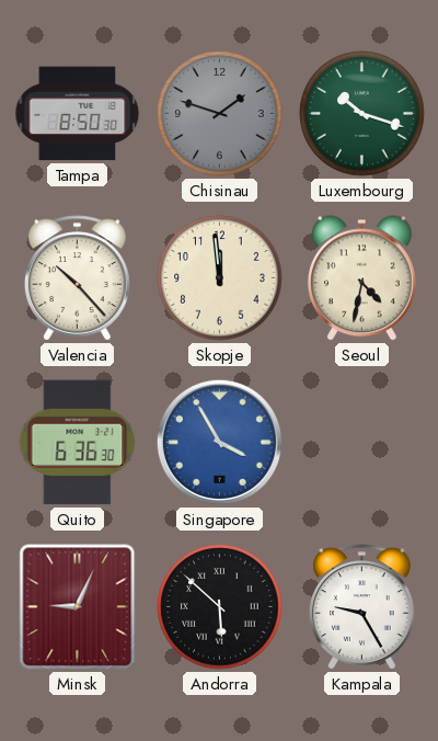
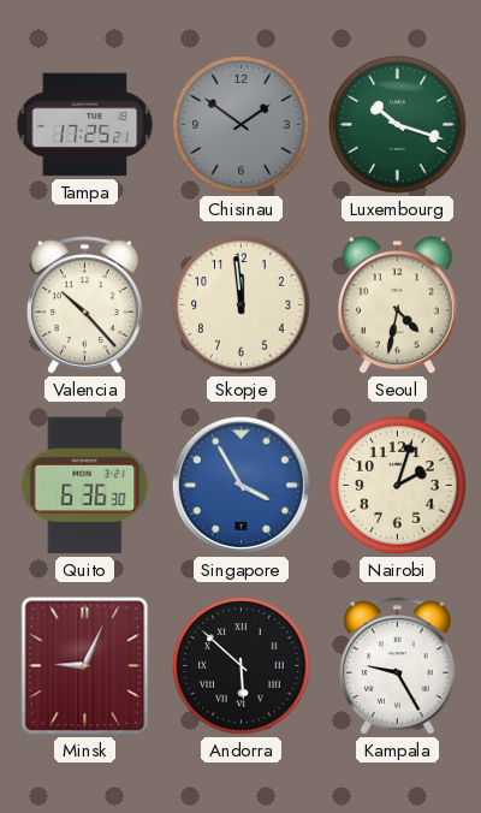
Tampa: 8:50 -> 17:25
Chisinau: 1:48 -> 1:51
Nairobi: none -> 2:03
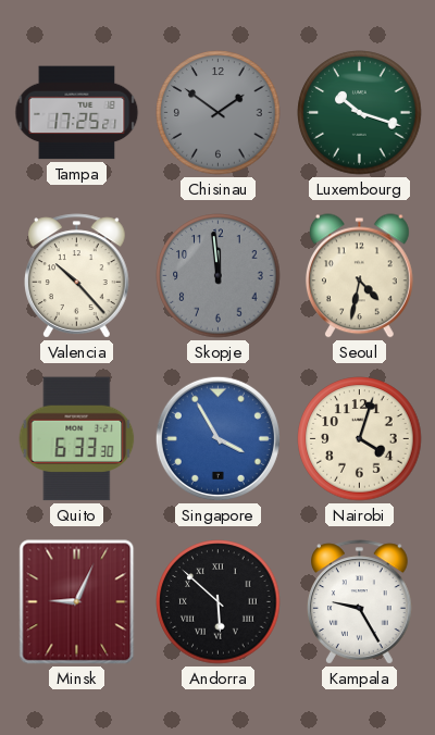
Skopje dial: cream -> grey
Quito: 6:36 -> 6:33
Nairobi: 2:03 -> 4:03
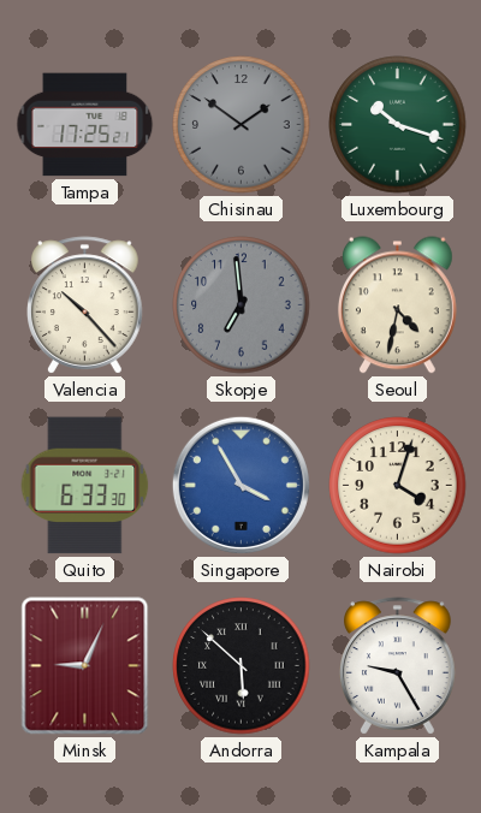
Skopje: 11:59 -> 6:59
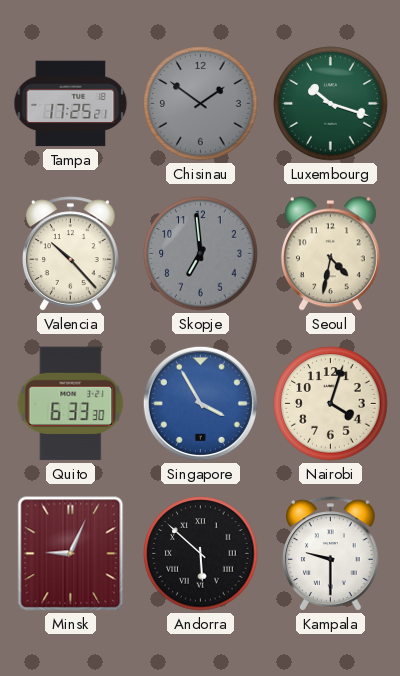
Kampala: 9:25 -> 9:30
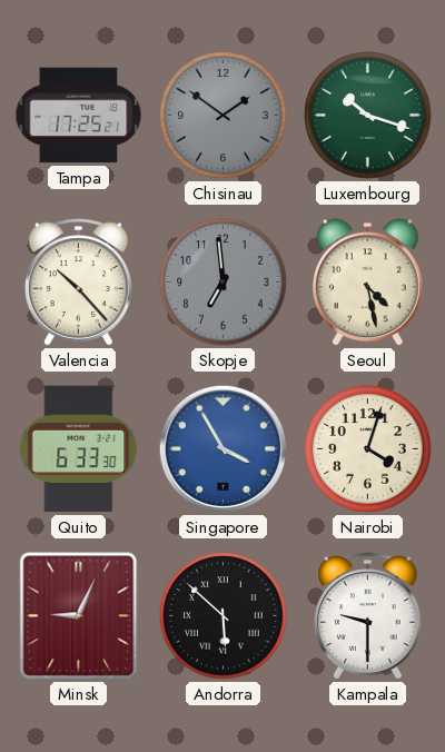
Seoul: 4:32 -> 4:28
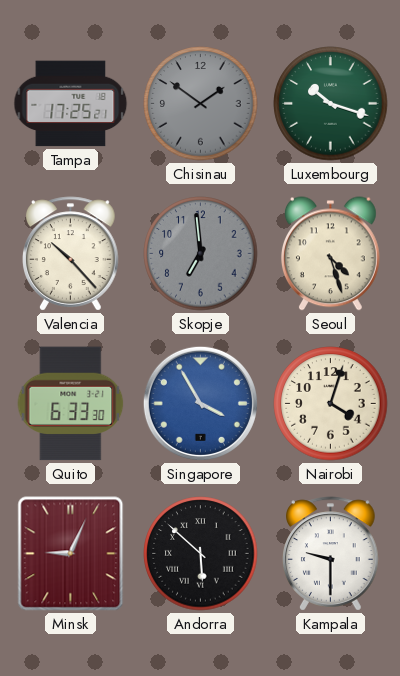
Seoul: 4:28 -> 4:27
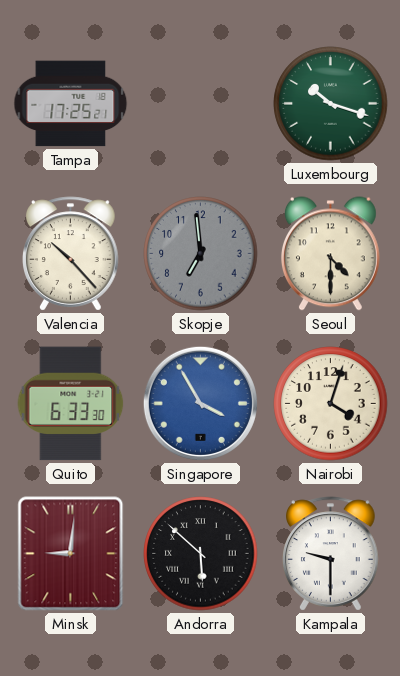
Chisinau: 1:51 -> none
Seoul: 4:27 -> 4:30
Minsk: 9:04 -> 9:01
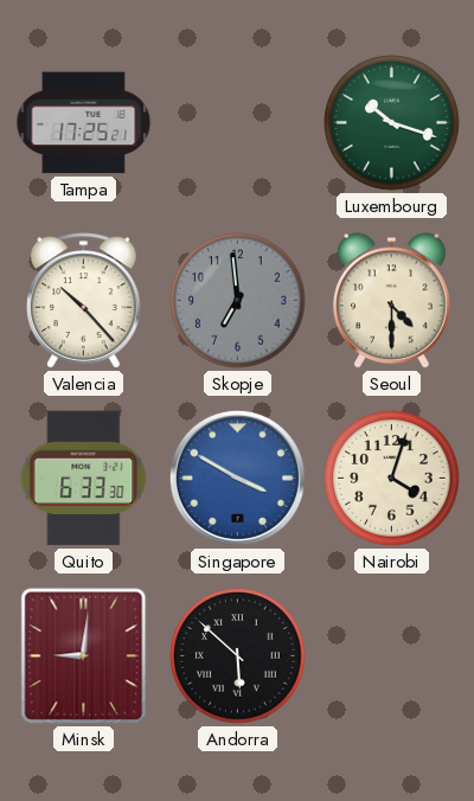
Singapore: 3:55 -> 3:50
Kampala: 9:30 -> none
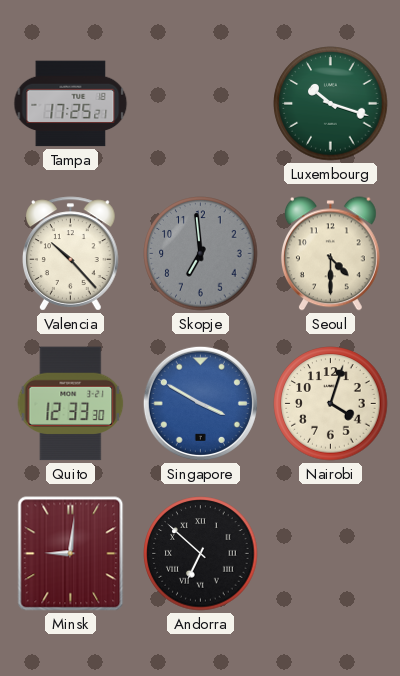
Quito: 6:33 -> 12:33
Andorra: 5:52 -> 6:52
